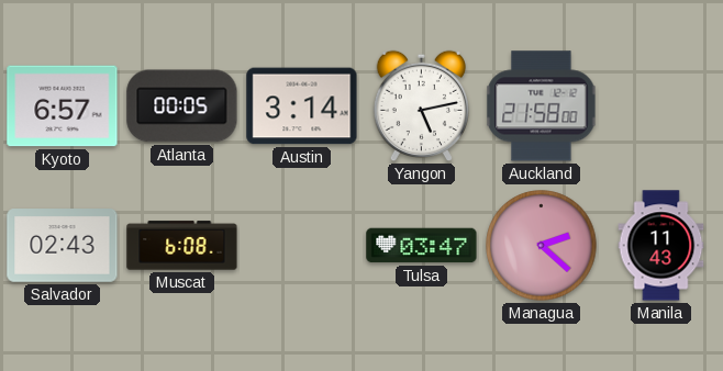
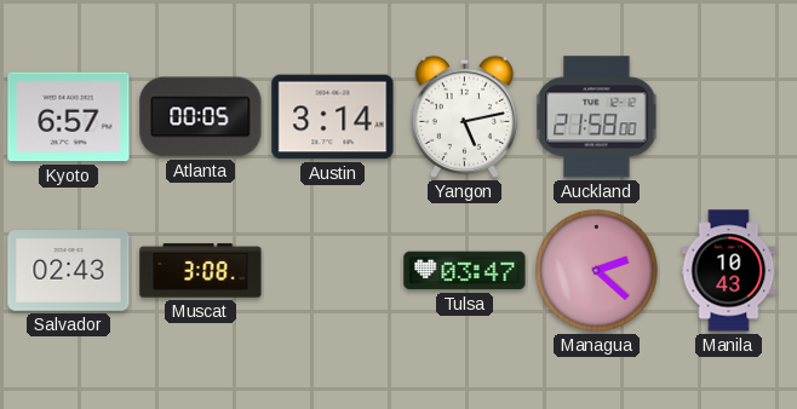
Muscat: 6:08 -> 3:08
Manila: 11:43 -> 10:43
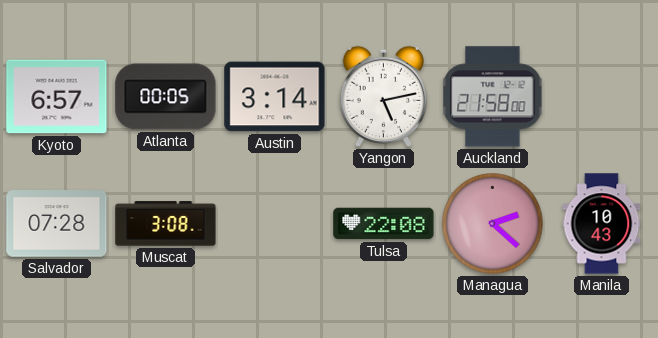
Salvador: 02:43 -> 07:28
Tulsa: 03:47 -> 22:08
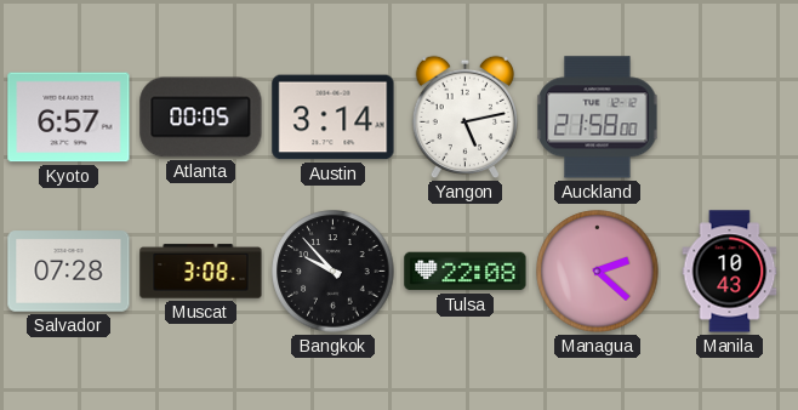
Bangkok: none -> 9:53
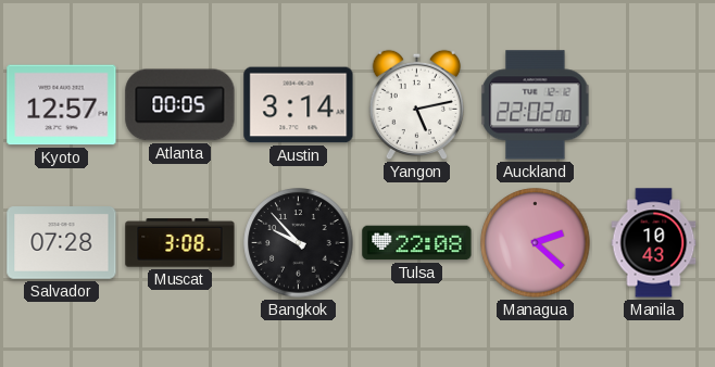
Kyoto: 6:57 -> 12:57
Auckland: 21:58 -> 22:02
